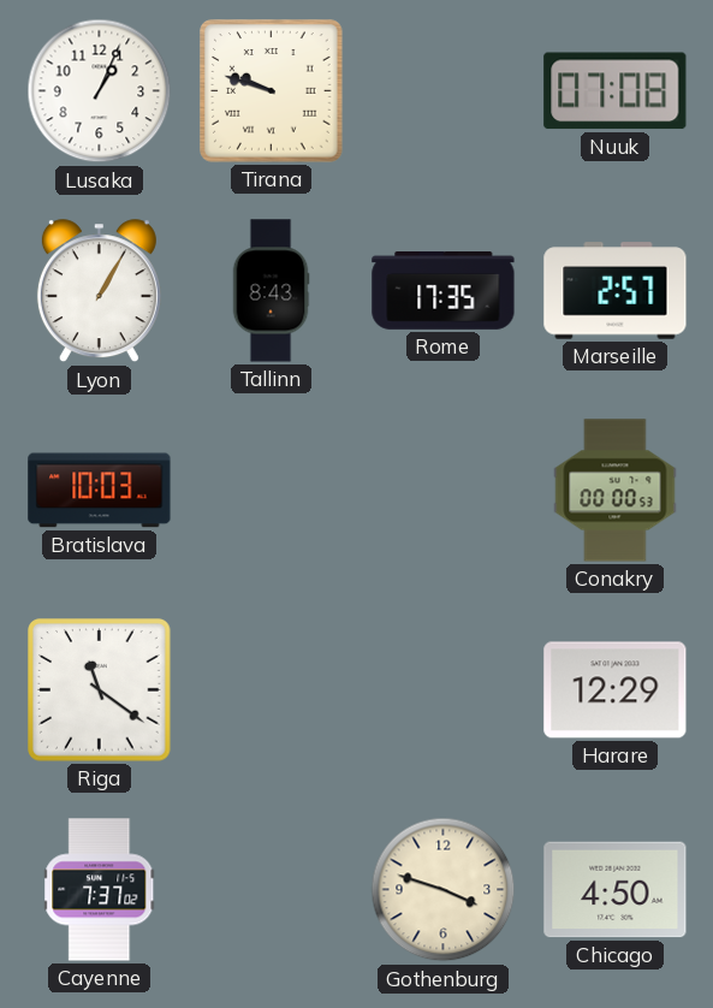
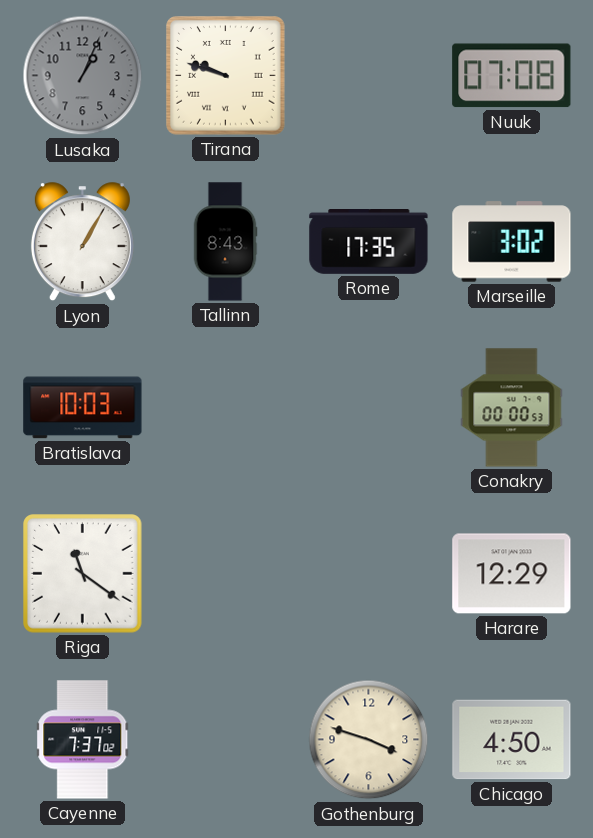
Lusaka dial: white -> grey
Marseille: 2:57 -> 3:02
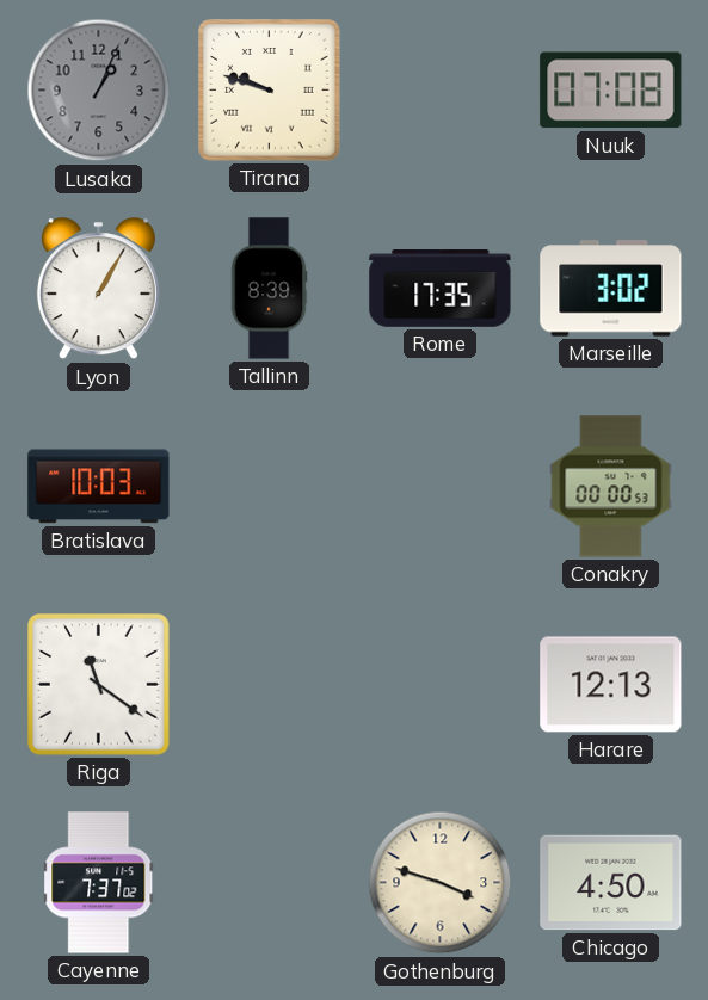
Tallinn: 8:43 -> 8:39
Harare: 12:29 -> 12:13
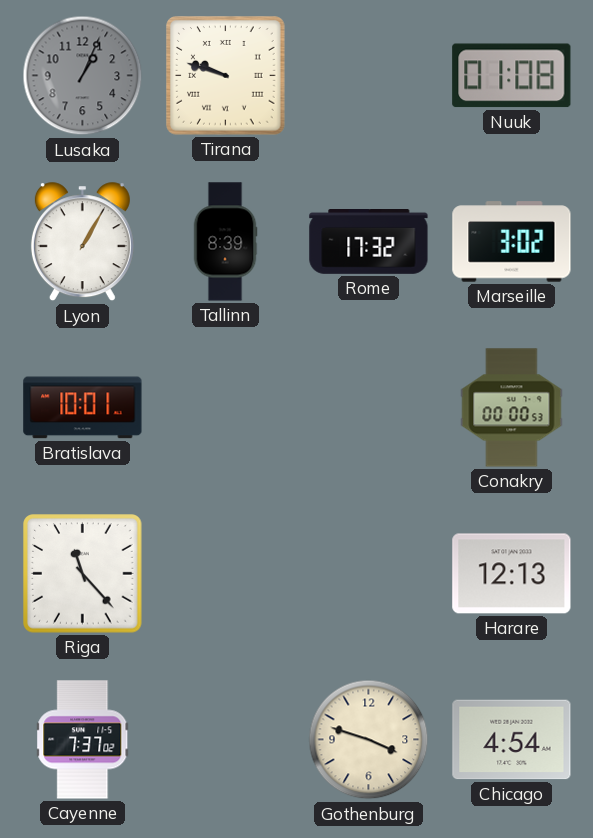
Nuuk: 07:08 -> 01:08
Rome: 17:35 -> 17:32
Bratislava: 10:03 -> 10:01
Riga: 11:21 -> 11:23
Chicago: 4:50 -> 4:54
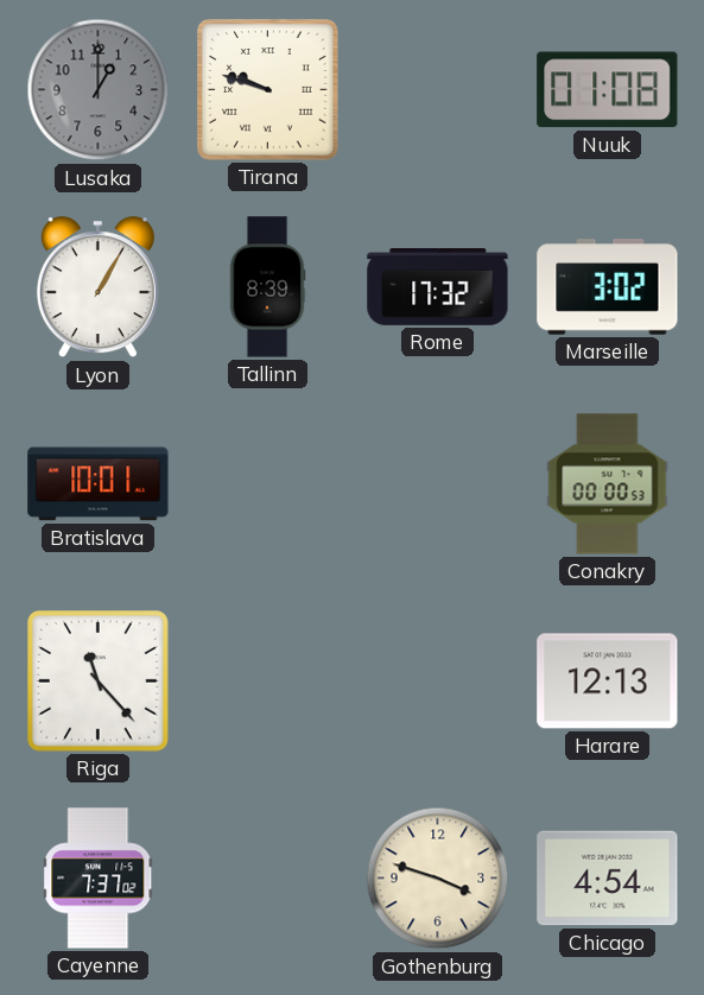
Lusaka: 1:04 -> 1:00
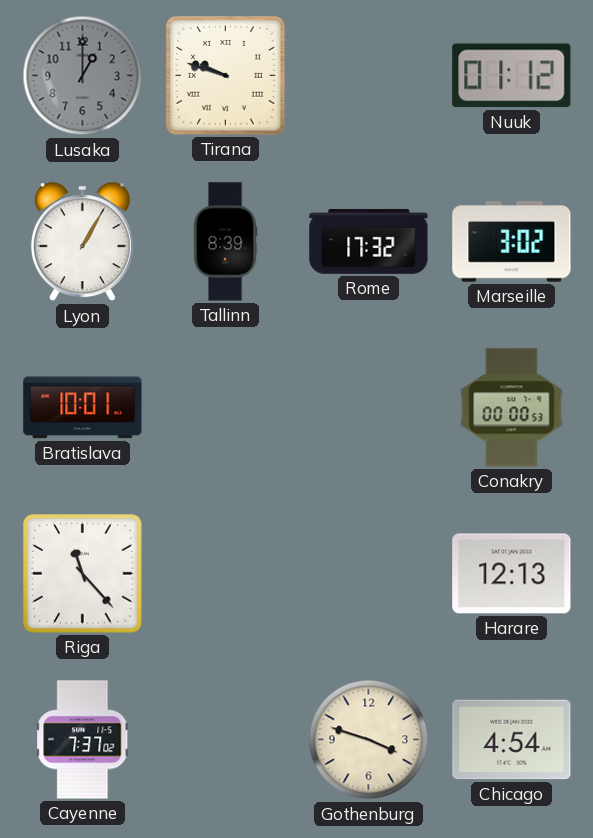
Nuuk: 01:08 -> 01:12
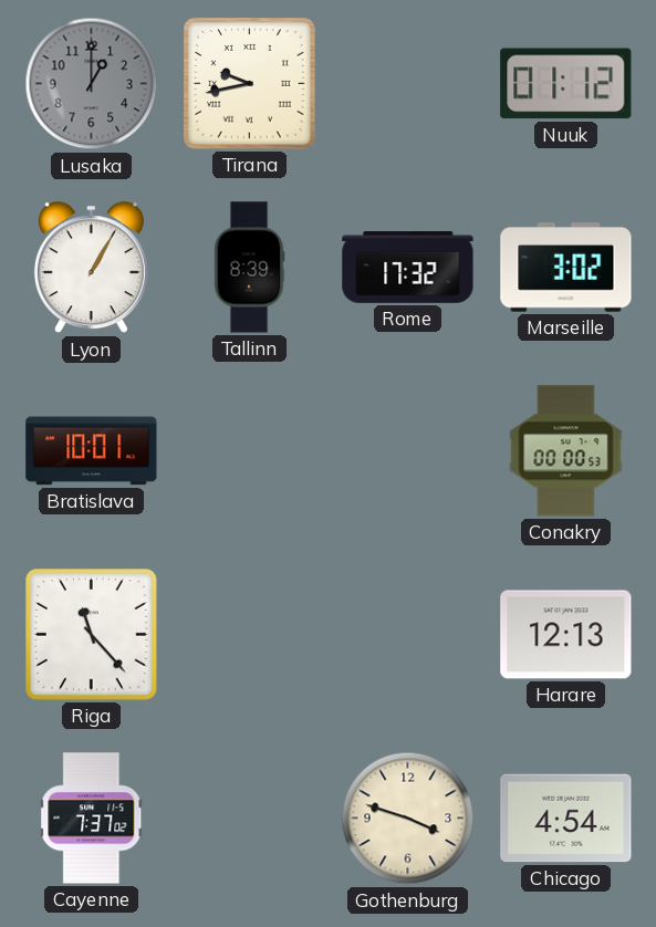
Tirana: 9:48 -> 9:43
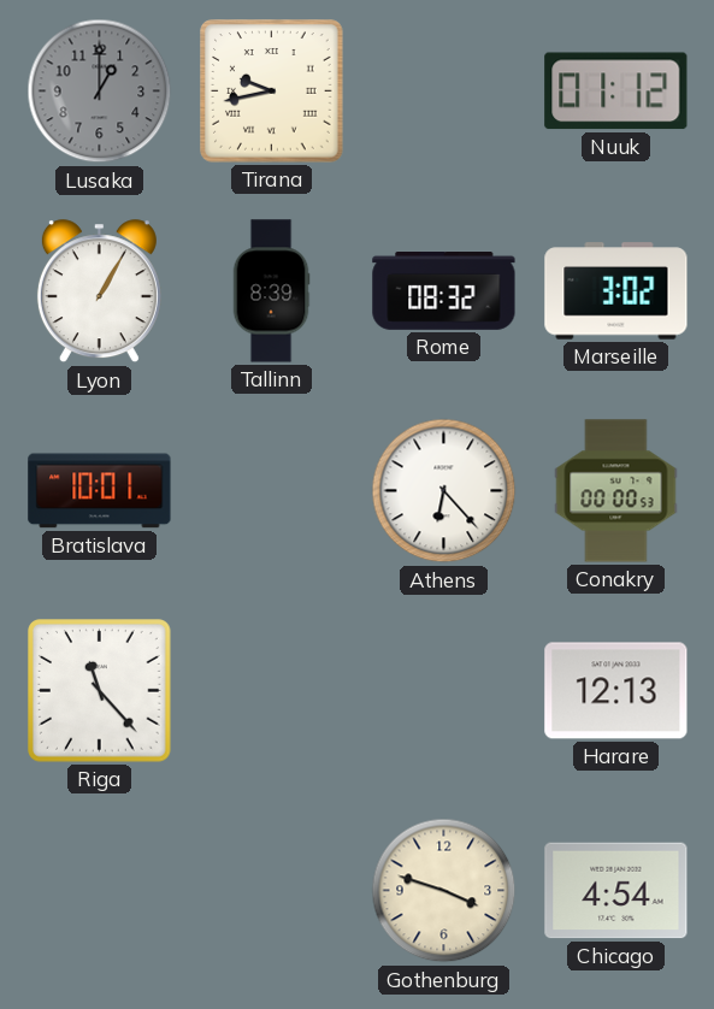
Rome: 17:32 -> 08:32
Athens: none -> 6:23
Cayenne: 7:37 -> none
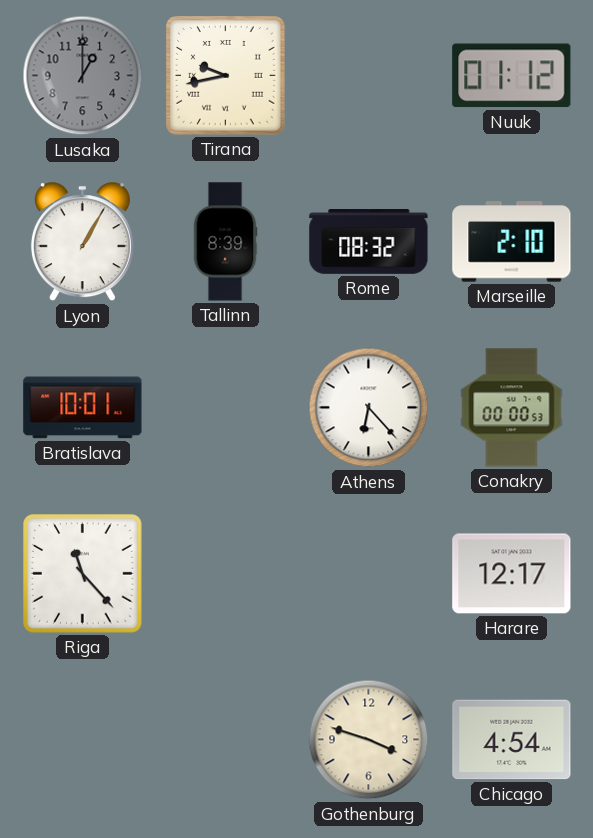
Marseille: 3:02 -> 2:10
Harare: 12:13 -> 12:17
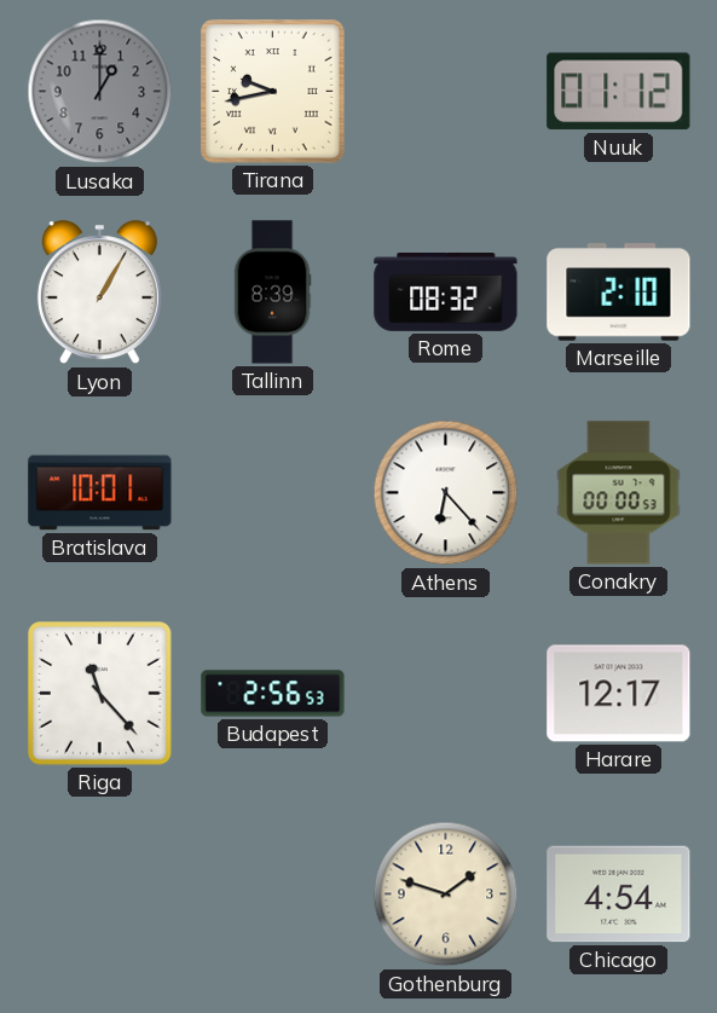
Budapest: none -> 2:56
Gothenburg: 3:48 -> 1:48
